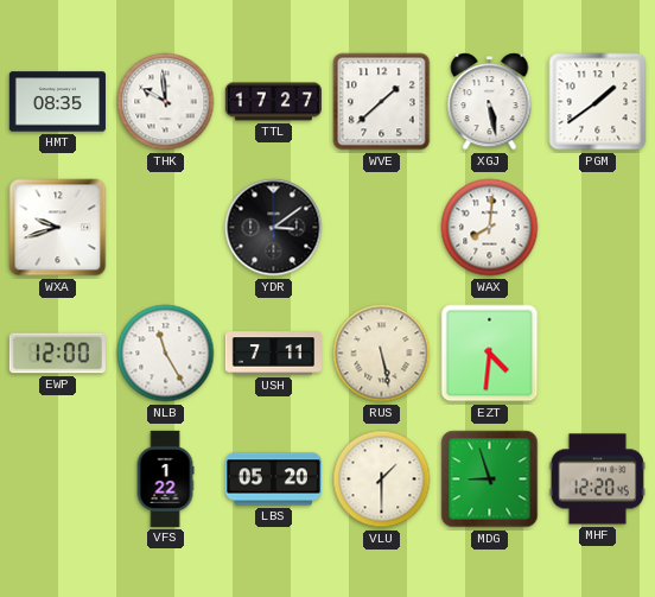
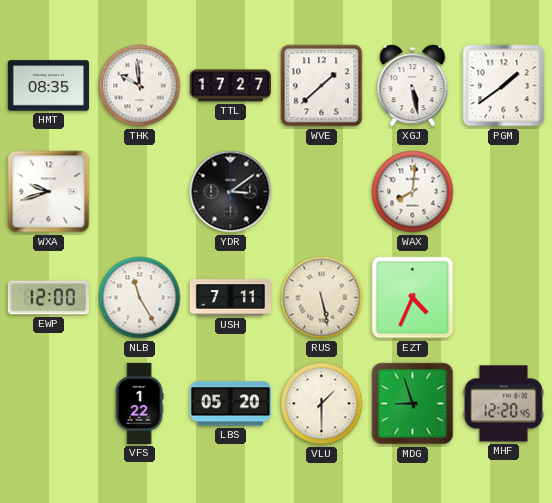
EZT: 4:31 -> 4:34
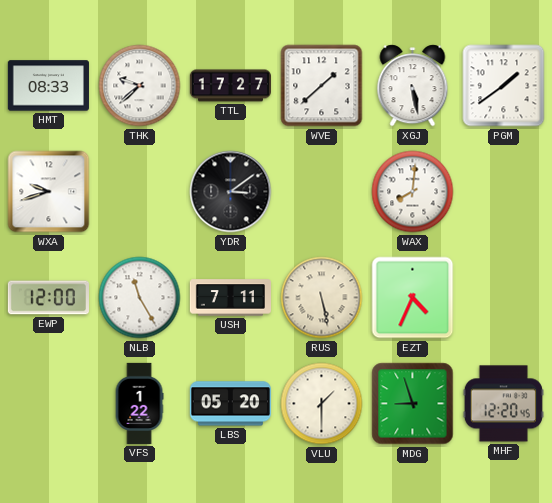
HMT: 08:35 -> 08:33
THK: 9:59 -> 9:38
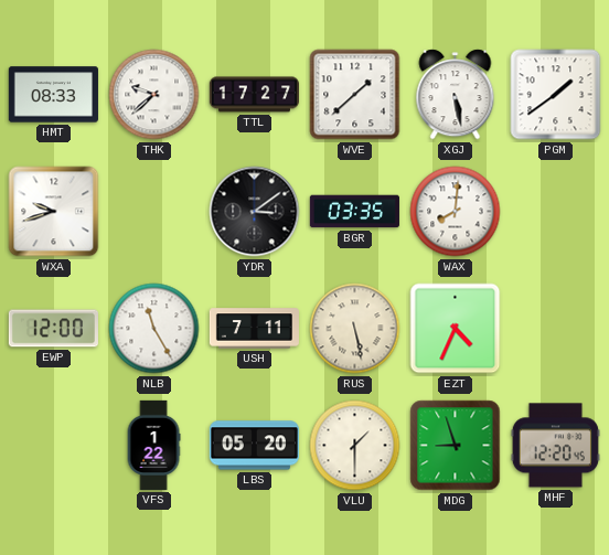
BGR: none -> 03:35
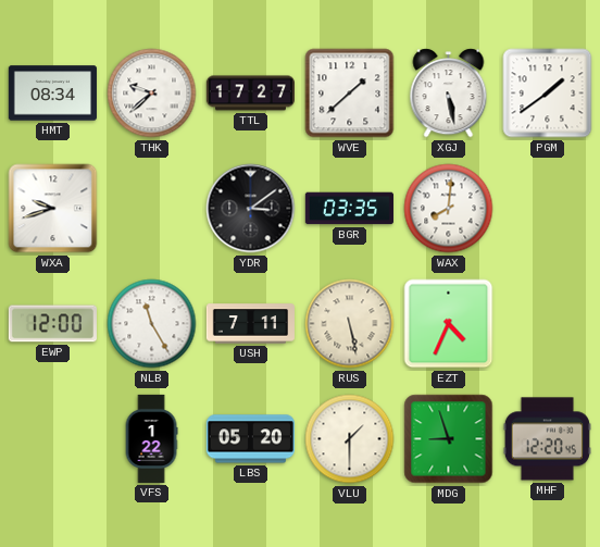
HMT: 08:33 -> 08:34
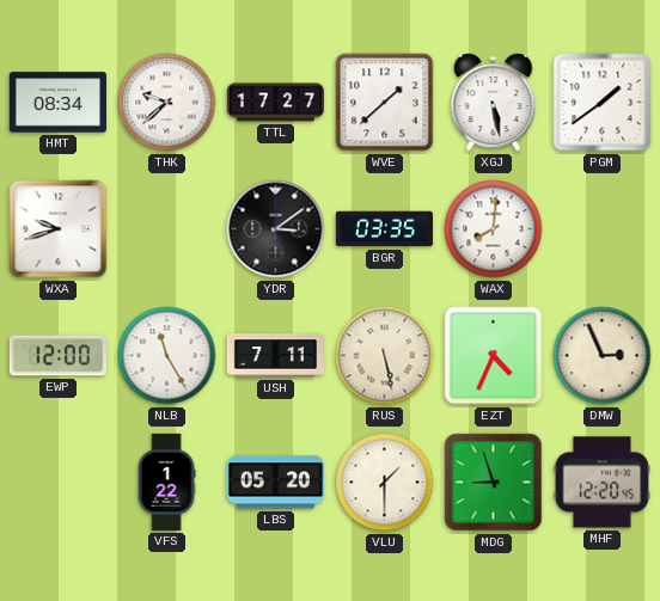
DMW: none -> 2:56
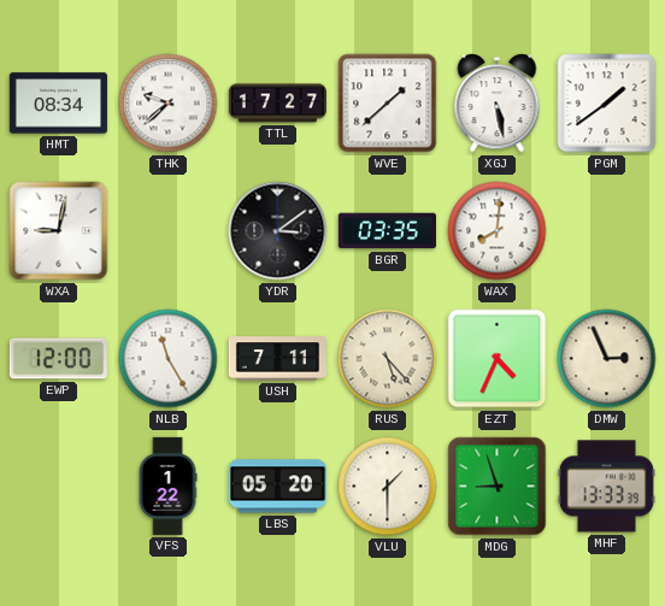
WXA: 9:42 -> 9:02
RUS: 5:28 -> 5:23
MHF: 12:20 -> 13:33
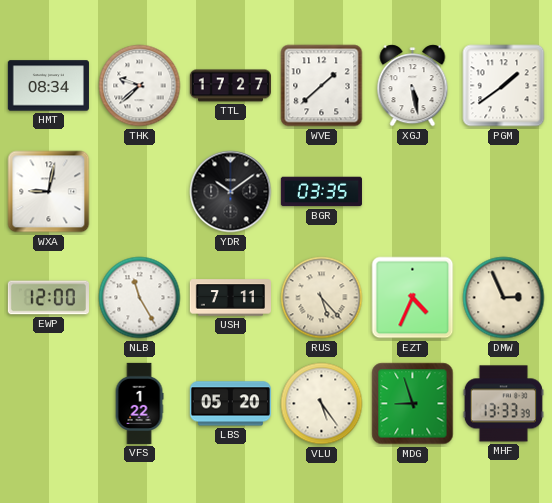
YDR: 3:09 -> 10:09
WAX: 8:01 -> none
VLU: 1:30 -> 5:24
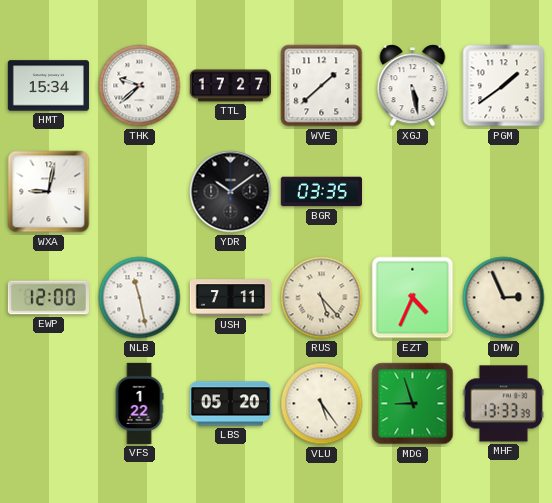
HMT: 08:34 -> 15:34
NLB: 11:25 -> 11:28
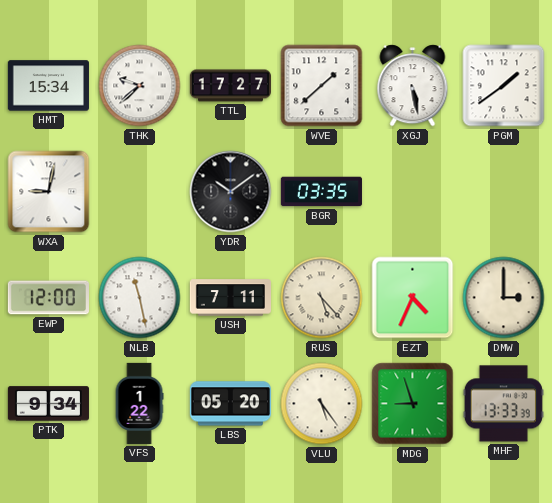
DMW: 2:56 -> 3:00
PTK: none -> 9:34
